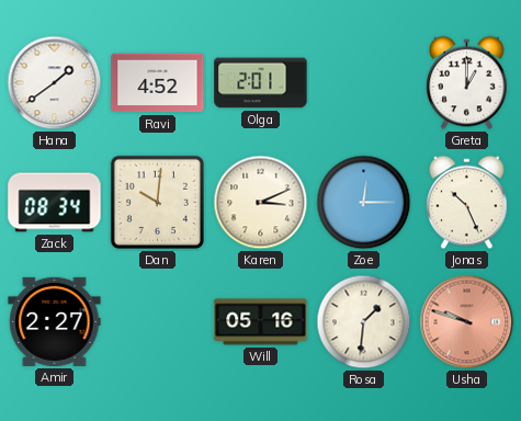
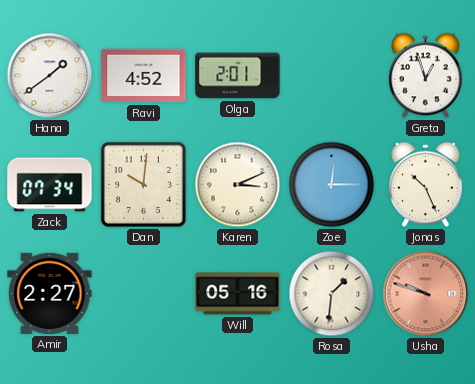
Greta: 1:00 -> 12:57
Zack: 08:34 -> 07:34
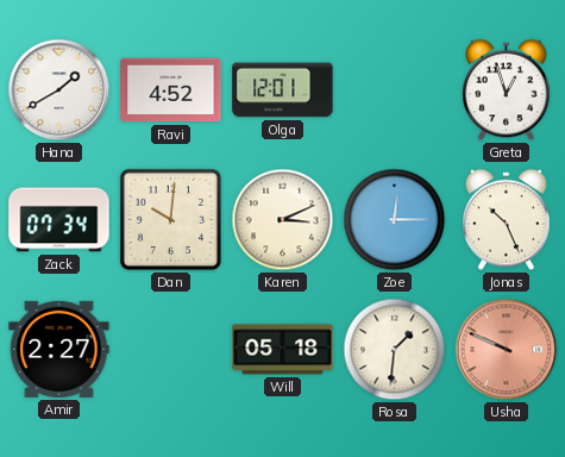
Hana: 1:39 -> 1:40
Olga: 2:01 -> 12:01
Will: 05:16 -> 05:18
Usha: 9:48 -> 9:49
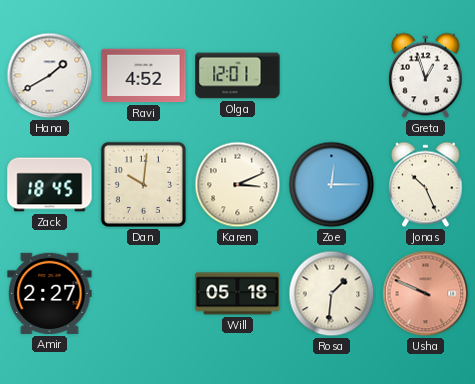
Zack: 07:34 -> 18:45
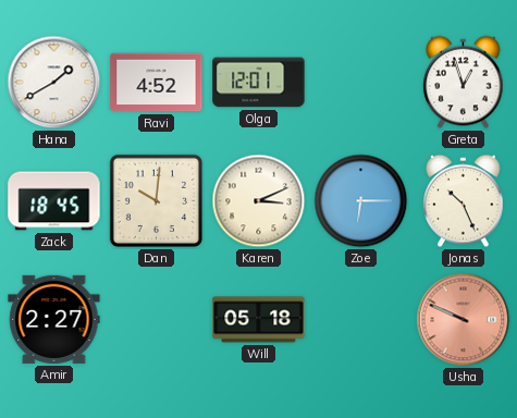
Zoe: 12:15 -> 6:15
Rosa: 1:31 -> none
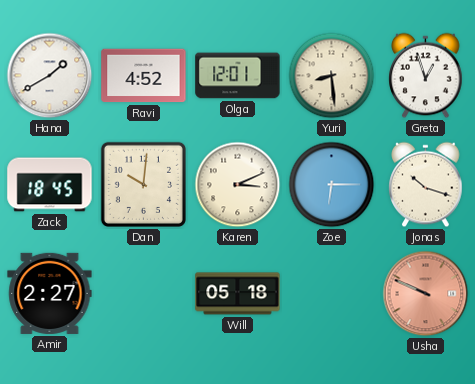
Yuri: none -> 8:29
Jonas: 10:26 -> 10:18
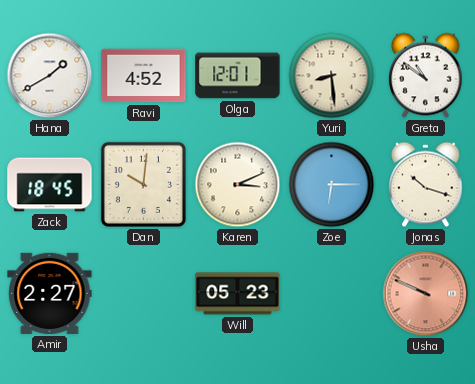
Greta: 12:57 -> 10:51
Will: 05:18 -> 05:23
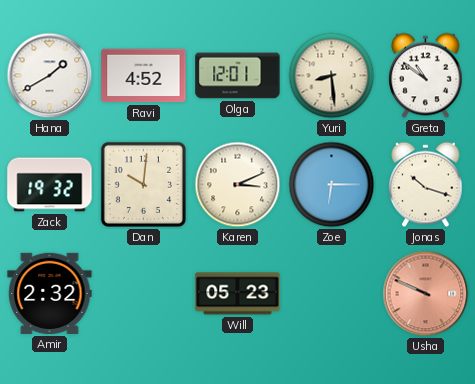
Zack: 18:45 -> 19:32
Amir: 2:27 -> 2:32
